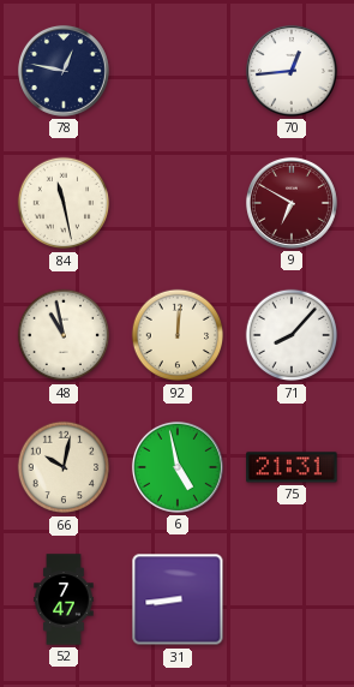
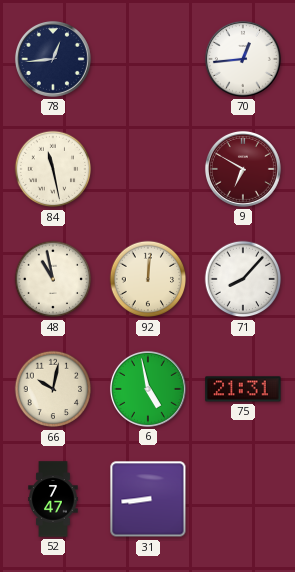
78: 12:47 -> 12:44
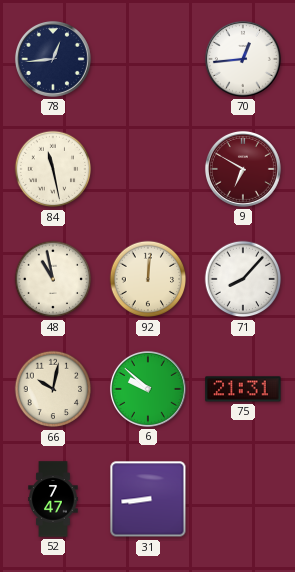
6: 4:58 -> 9:52
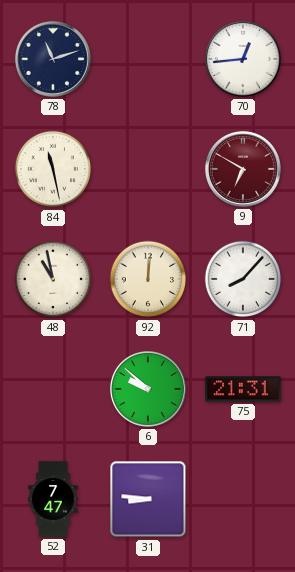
78: 12:44 -> 11:12
66: 10:02 -> none
31: 8:44 -> 8:46
